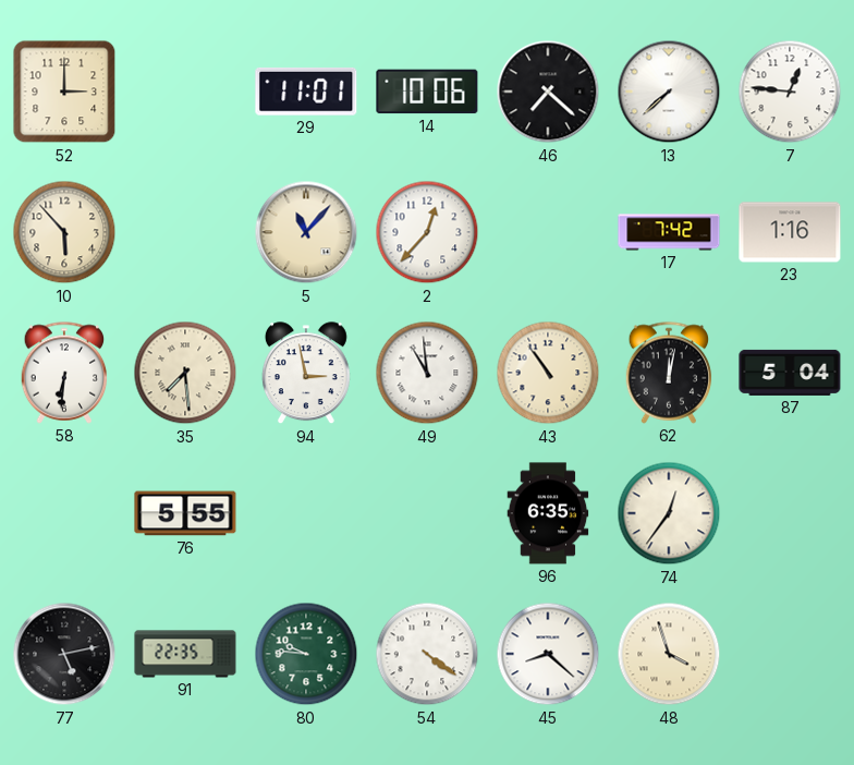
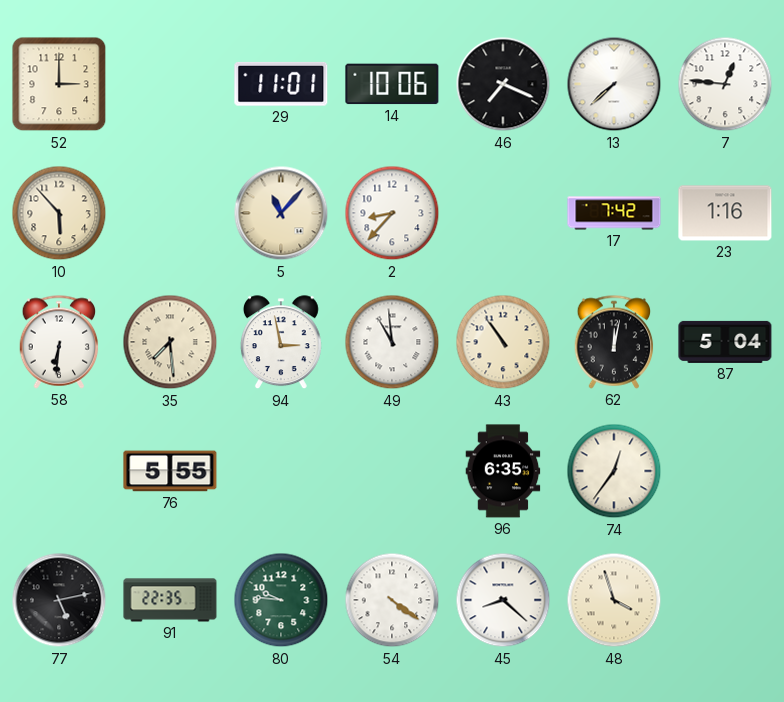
46: 7:22 -> 7:19
2: 12:37 -> 8:37
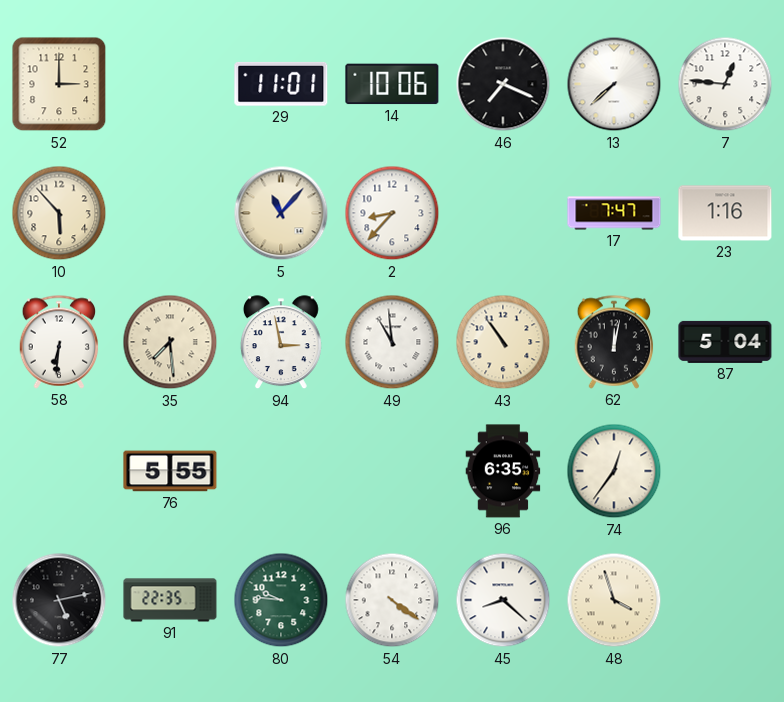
17: 7:42 -> 7:47
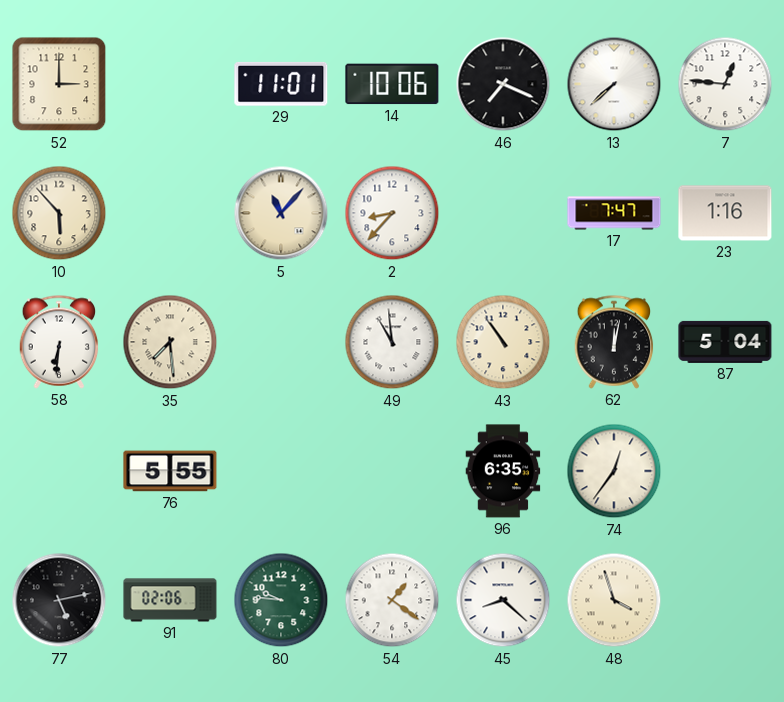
94: 2:58 -> none
91: 22:35 -> 02:06
54: 4:21 -> 1:21
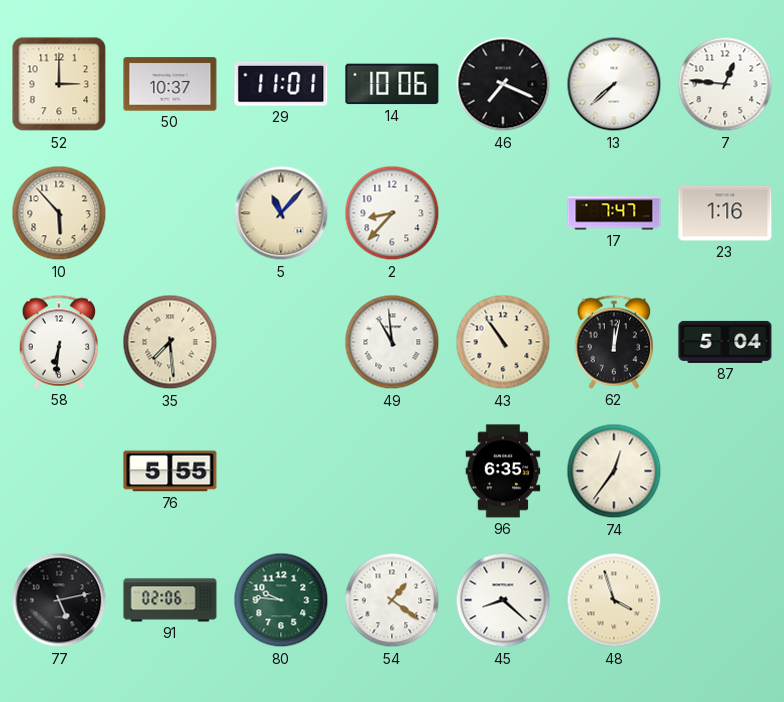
50: none -> 10:37
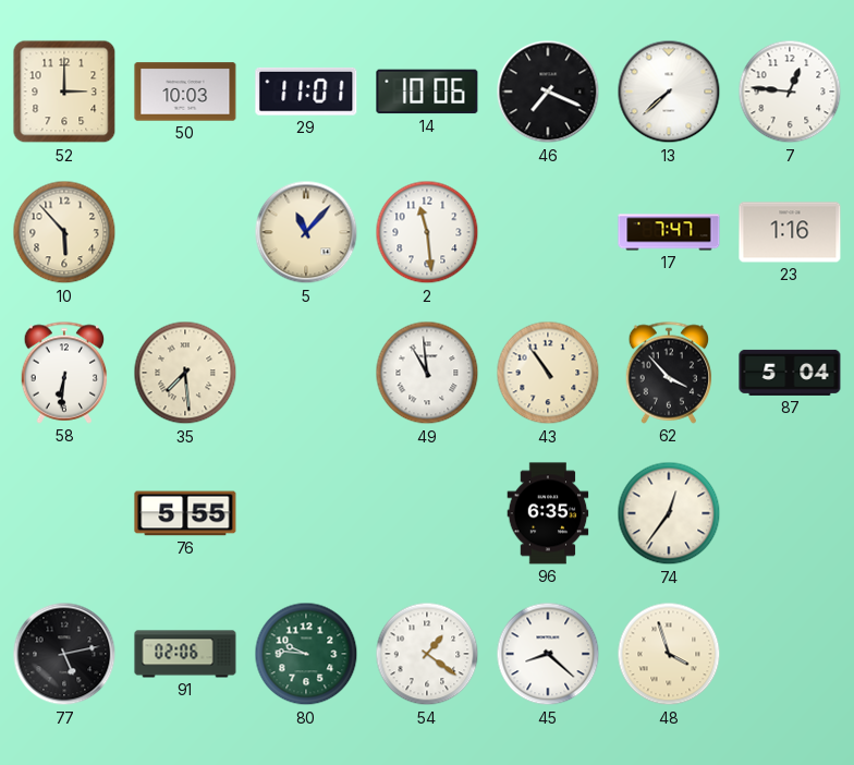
50: 10:37 -> 10:03
2: 8:37 -> 11:29
62: 12:02 -> 3:53
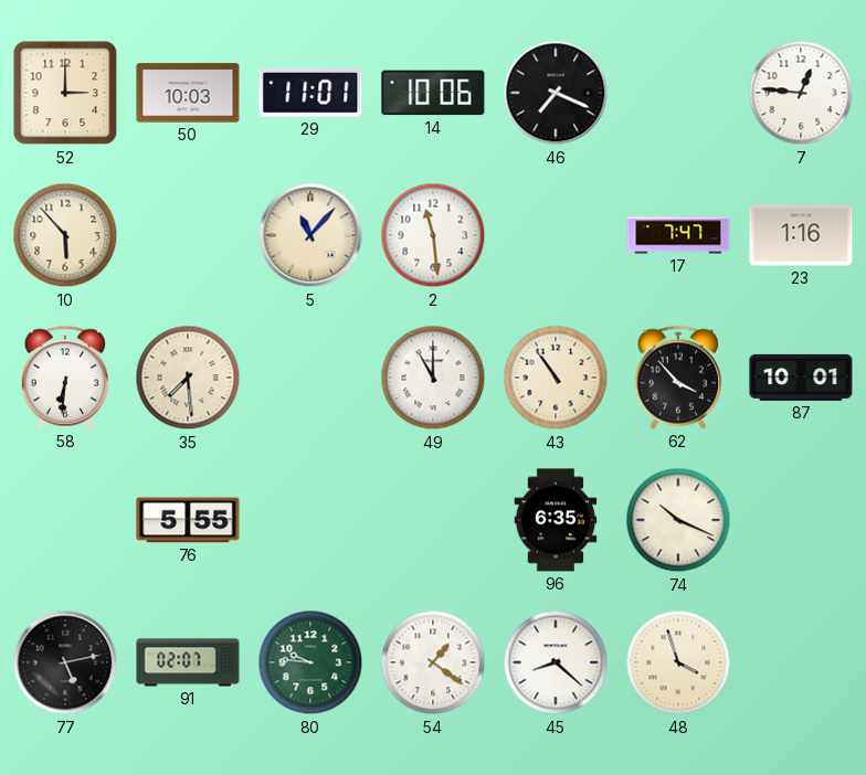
13: 7:38 -> none
49: 10:59 -> 11:00
87: 5:04 -> 10:01
74: 12:36 -> 10:19
91: 02:06 -> 02:07
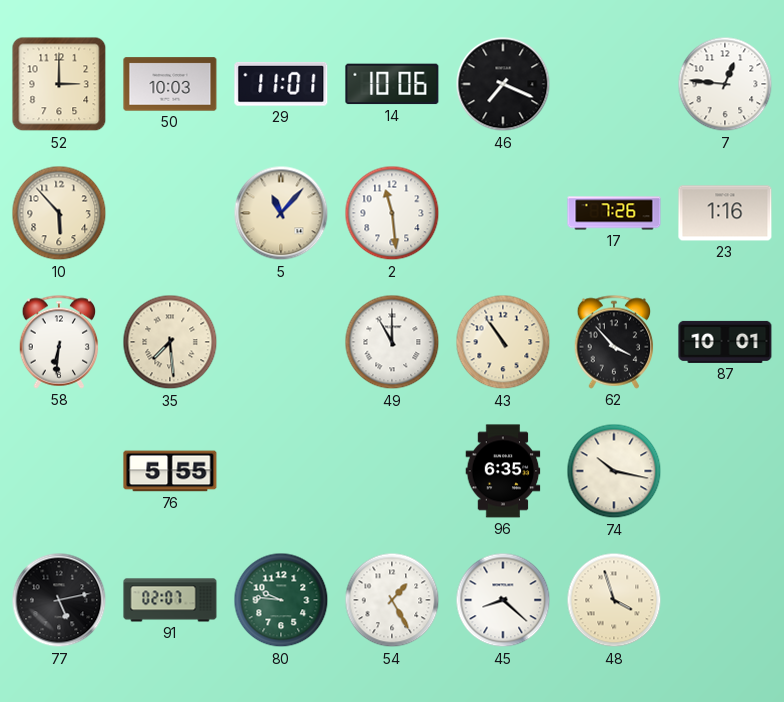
17: 7:47 -> 7:26
74: 10:19 -> 10:17
54: 1:21 -> 1:25
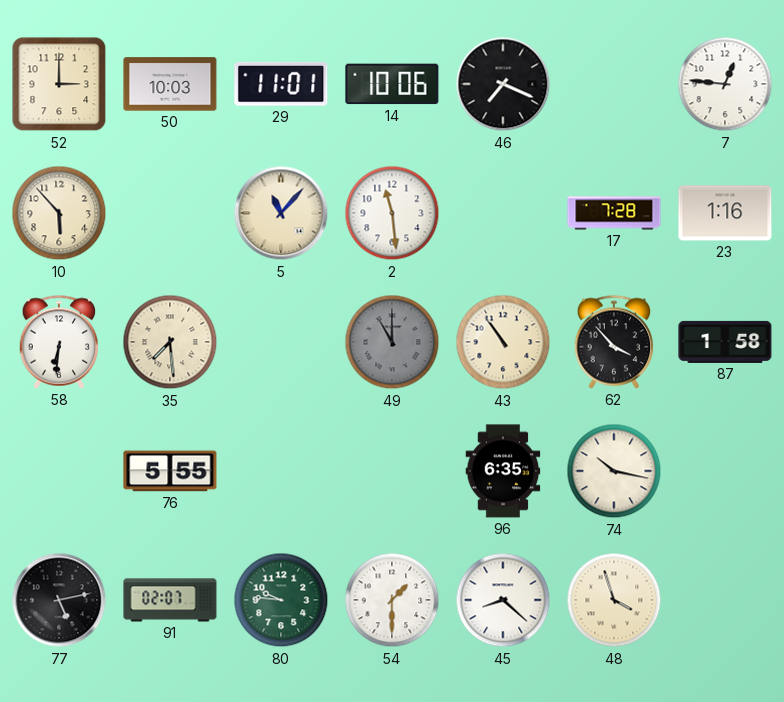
17: 7:26 -> 7:28
49 dial: white -> grey
87: 10:01 -> 1:58
54: 1:25 -> 1:30
